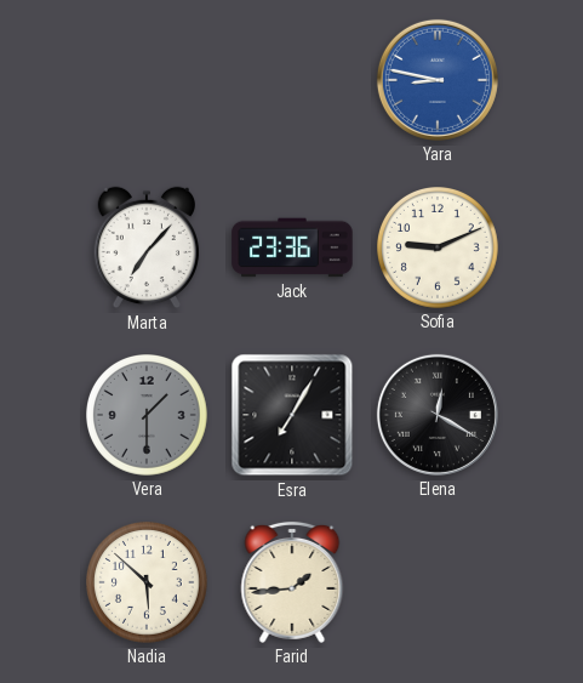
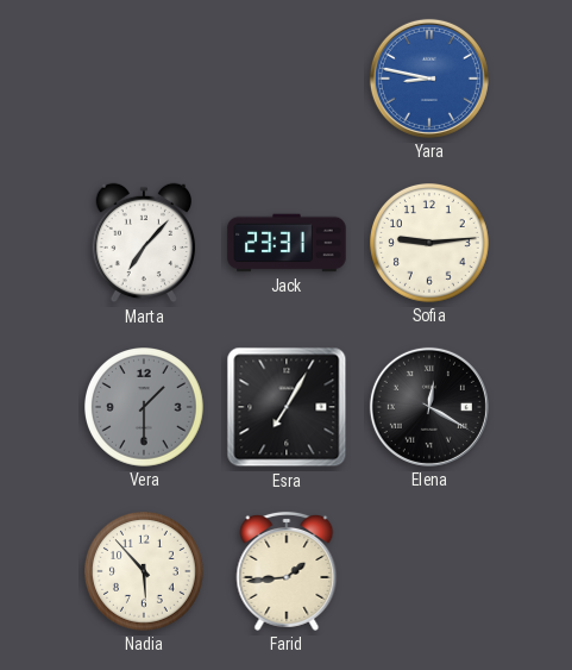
Jack: 23:36 -> 23:31
Sofia: 9:11 -> 9:14
Nadia: 5:52 -> 5:53
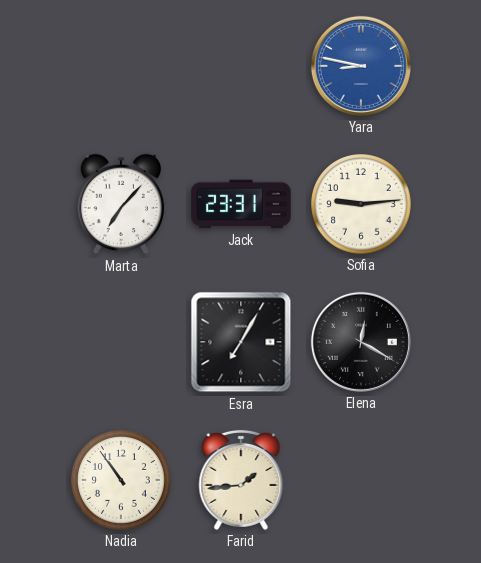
Vera: 1:30 -> none
Nadia: 5:53 -> 10:54
